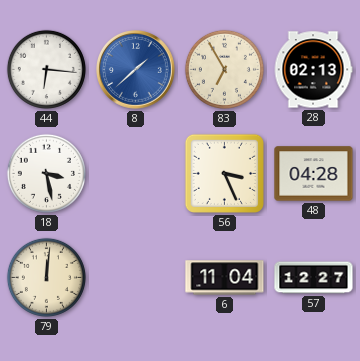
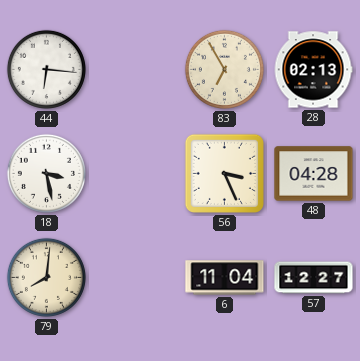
8: 1:38 -> none
79: 12:01 -> 8:01
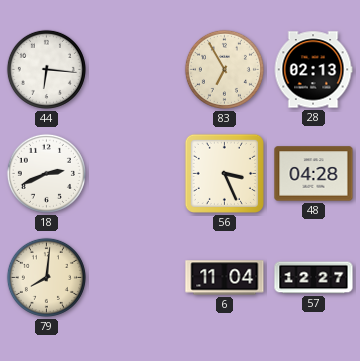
18: 3:28 -> 2:41
